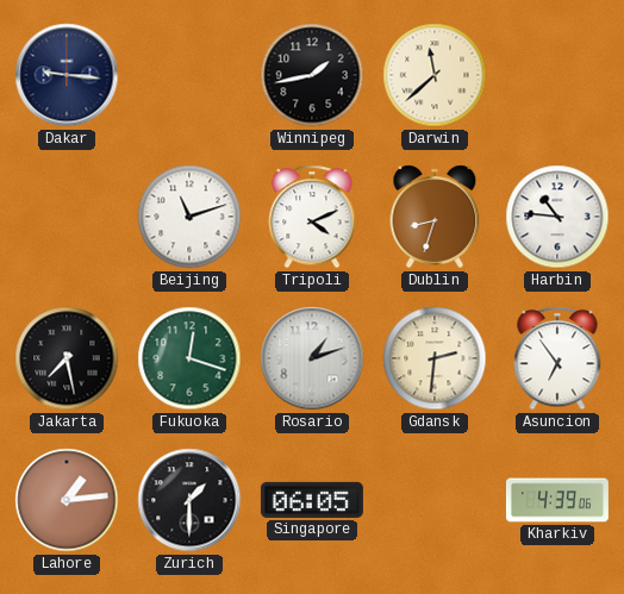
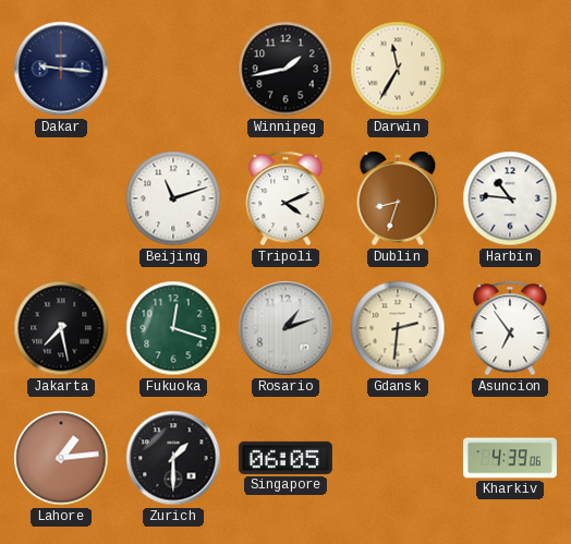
Darwin: 11:38 -> 11:35
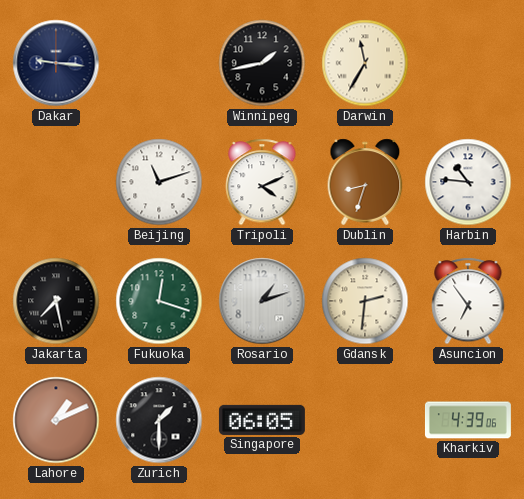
Lahore: 1:14 -> 1:11
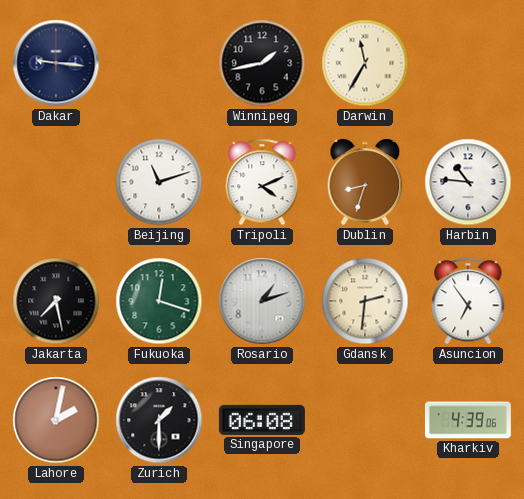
Lahore: 1:11 -> 2:02
Singapore: 06:05 -> 06:08
